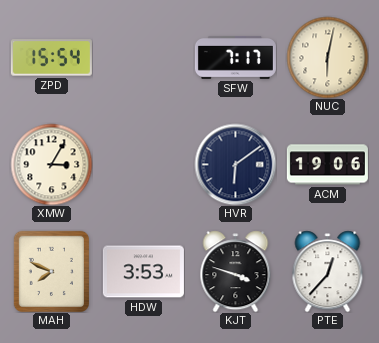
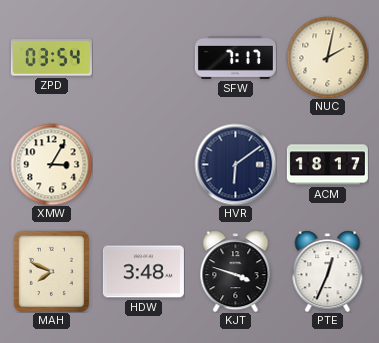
ZPD: 15:54 -> 03:54
NUC: 6:02 -> 2:02
ACM: 19:06 -> 18:17
HDW: 3:53 -> 3:48
PTE: 12:37 -> 12:34
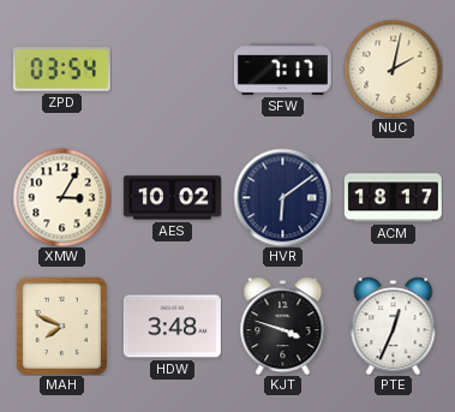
AES: none -> 10:02
